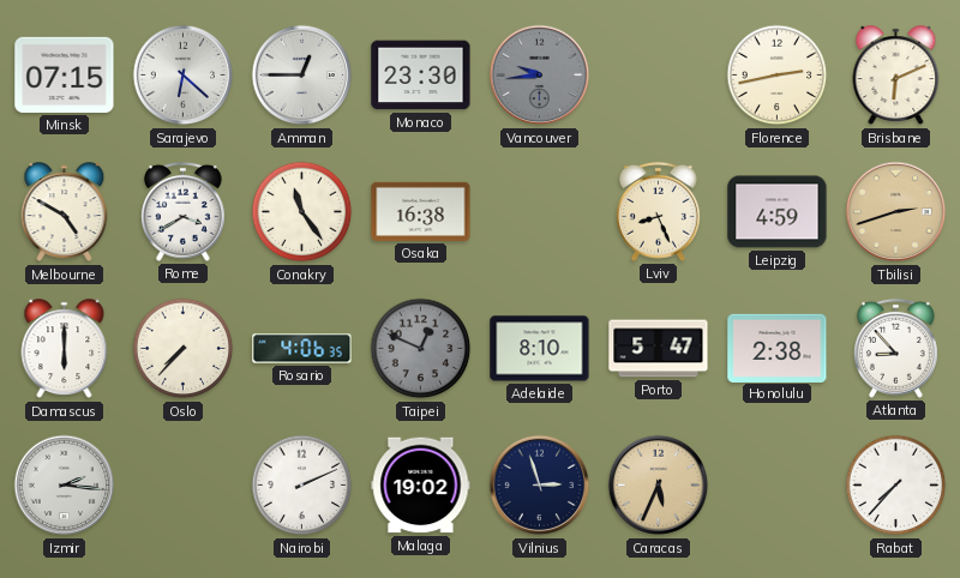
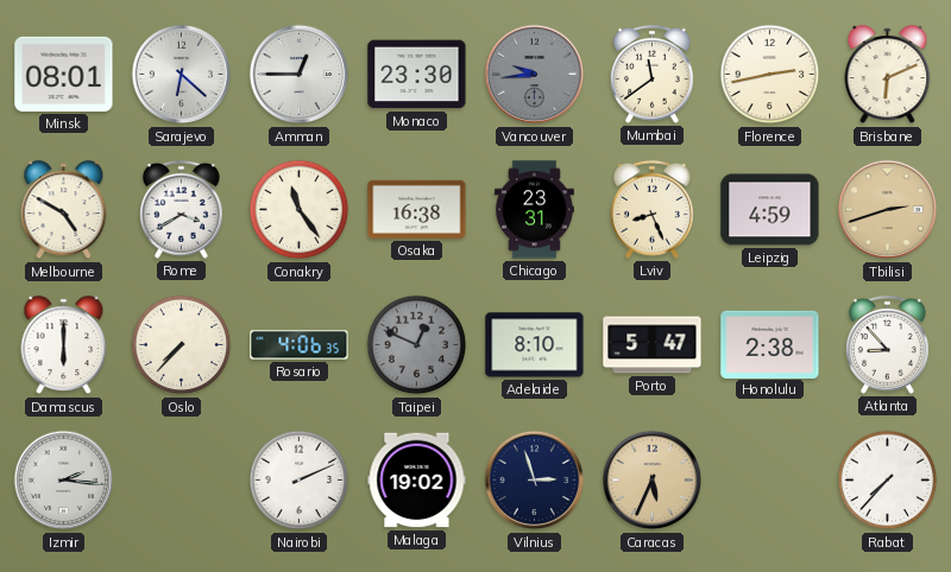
Minsk: 07:15 -> 08:01
Mumbai: none -> 11:39
Chicago: none -> 23:31
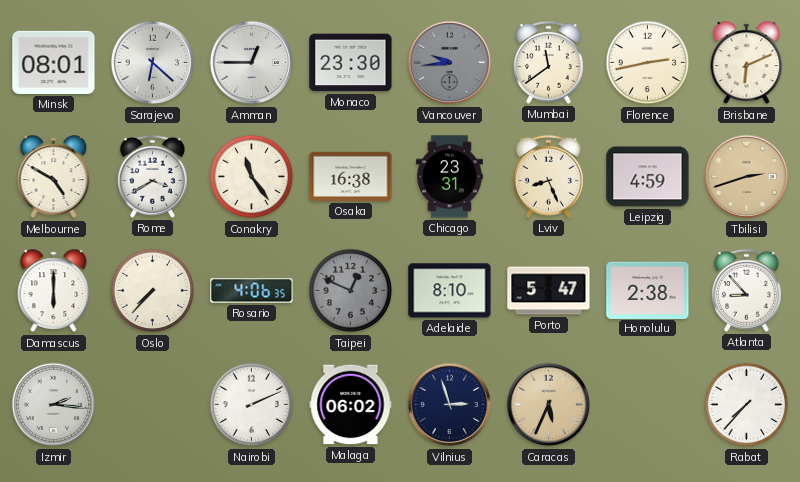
Malaga: 19:02 -> 06:02
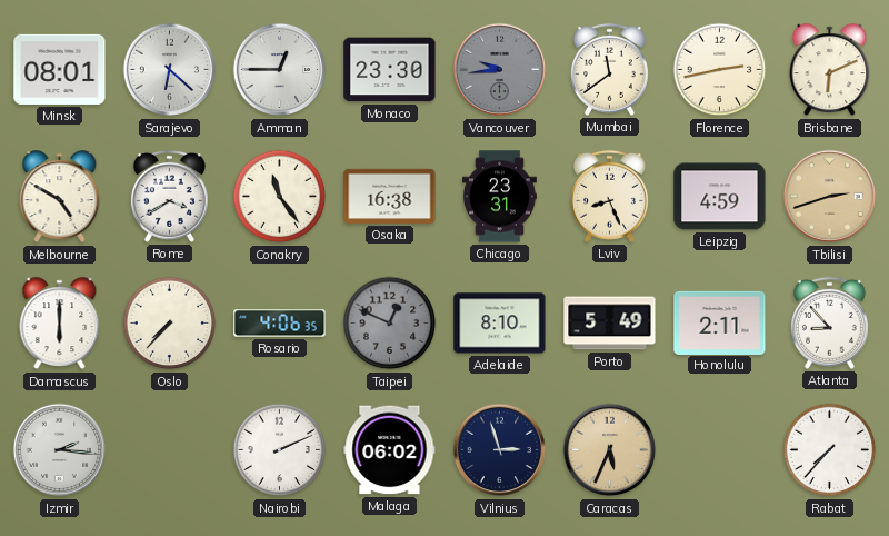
Porto: 5:47 -> 5:49
Honolulu: 2:38 -> 2:11
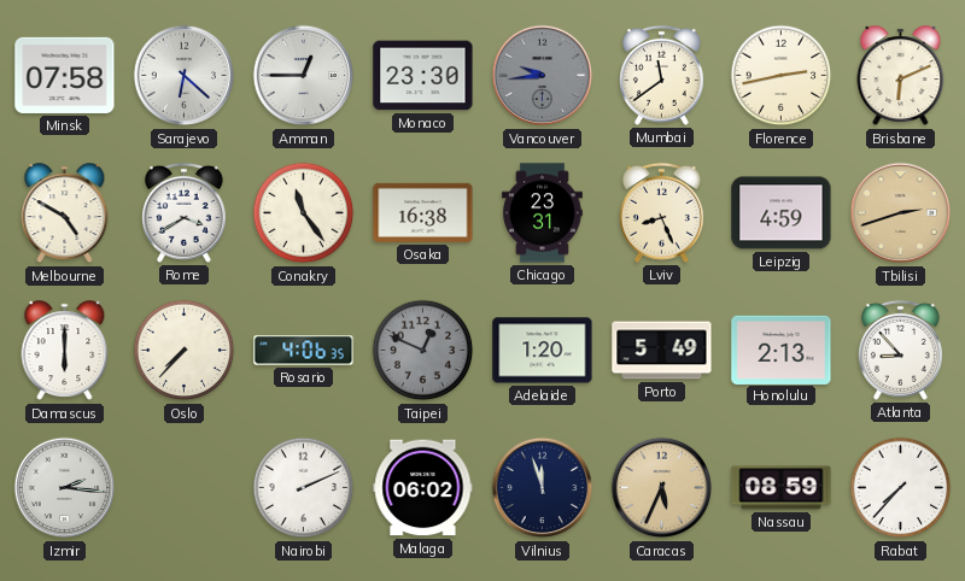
Minsk: 08:01 -> 07:58
Adelaide: 8:10 -> 1:20
Honolulu: 2:11 -> 2:13
Vilnius: 2:57 -> 11:57
Nassau: none -> 08:59
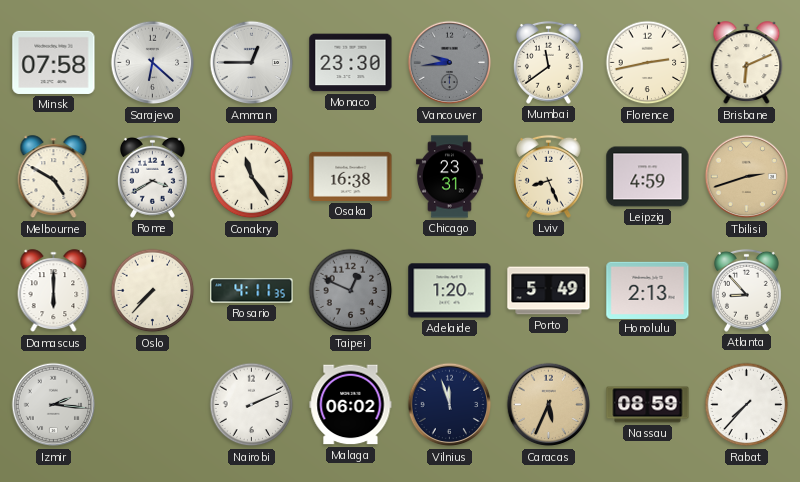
Rosario: 4:06 -> 4:11
